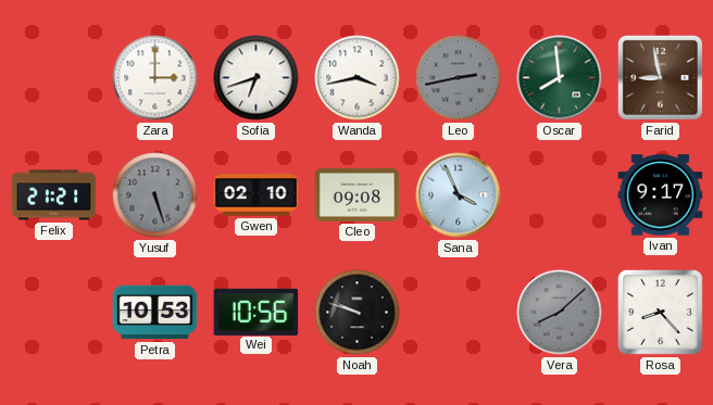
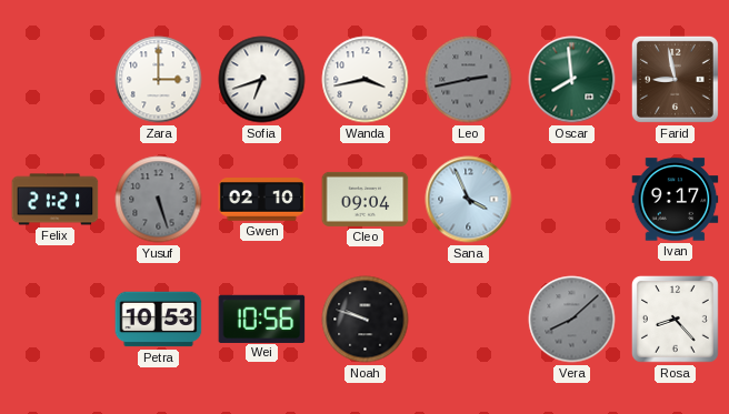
Cleo: 09:08 -> 09:04
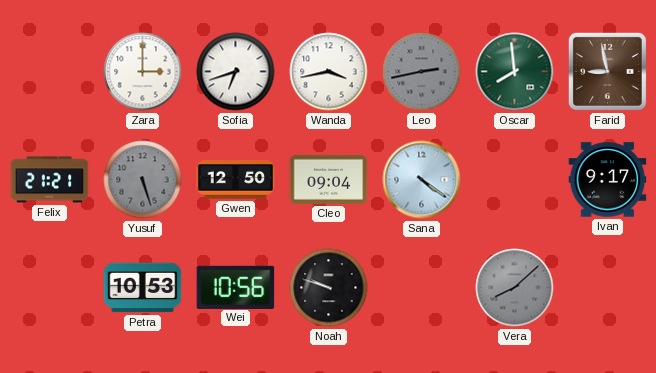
Gwen: 02:10 -> 12:50
Sana: 3:56 -> 4:21
Rosa: 8:23 -> none
